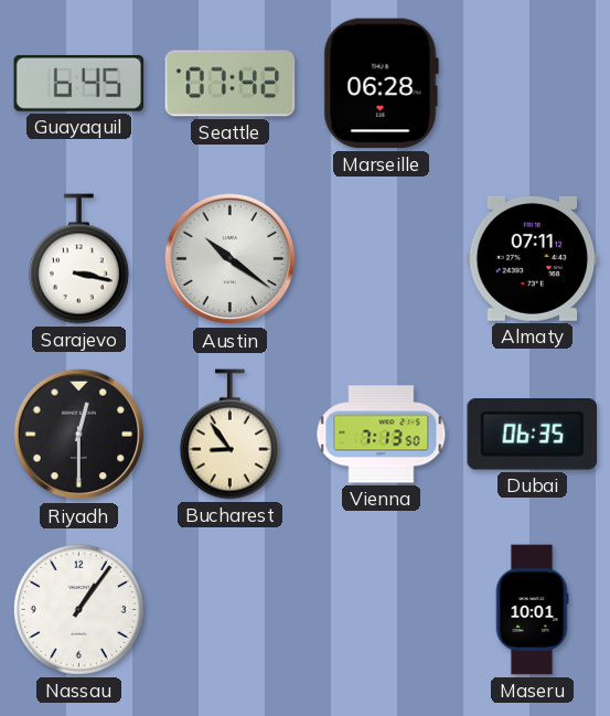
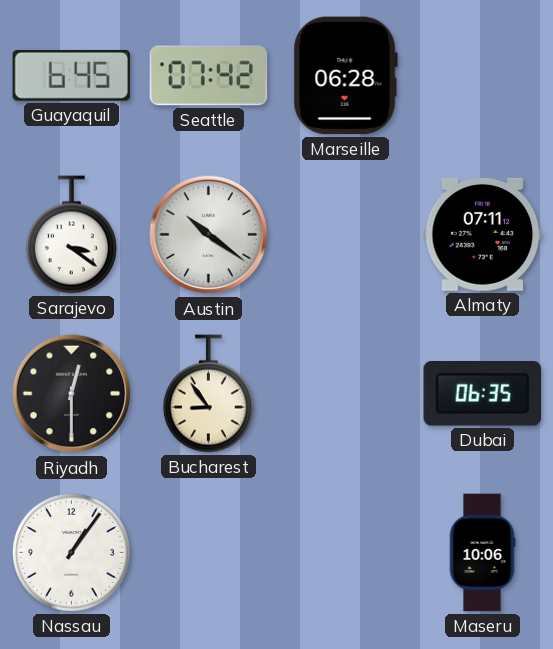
Sarajevo: 3:17 -> 3:21
Vienna: 7:13 -> none
Maseru: 10:01 -> 10:06
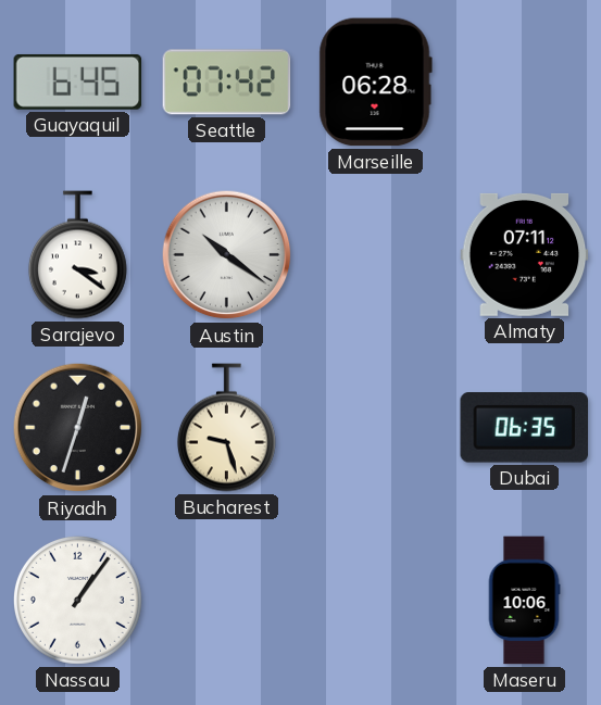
Riyadh: 12:30 -> 12:33
Bucharest: 8:54 -> 9:27
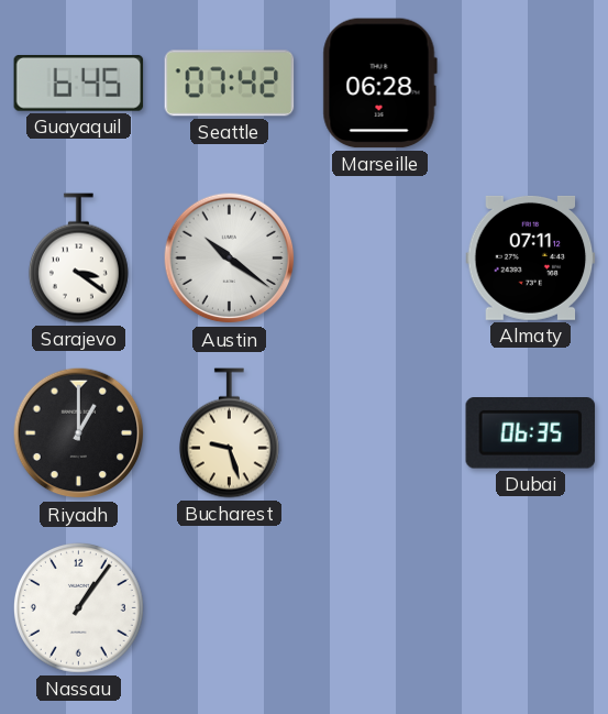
Riyadh: 12:33 -> 1:00
Maseru: 10:06 -> none
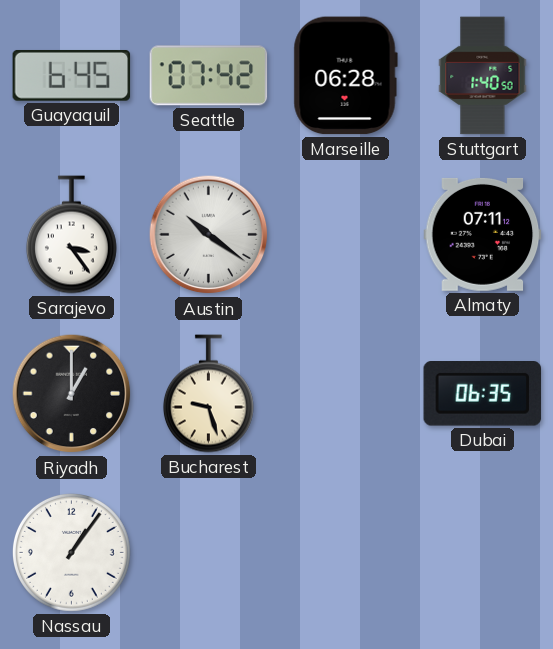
Stuttgart: none -> 1:40
Sarajevo: 3:21 -> 3:24
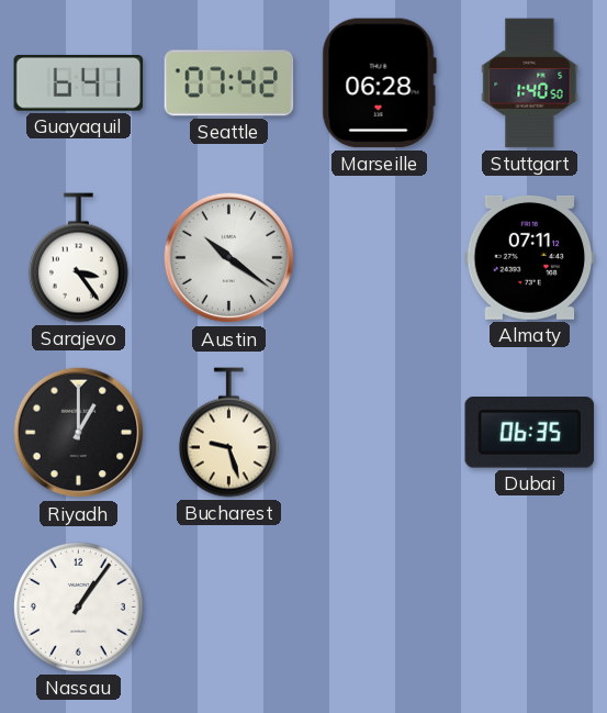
Guayaquil: 6:45 -> 6:41
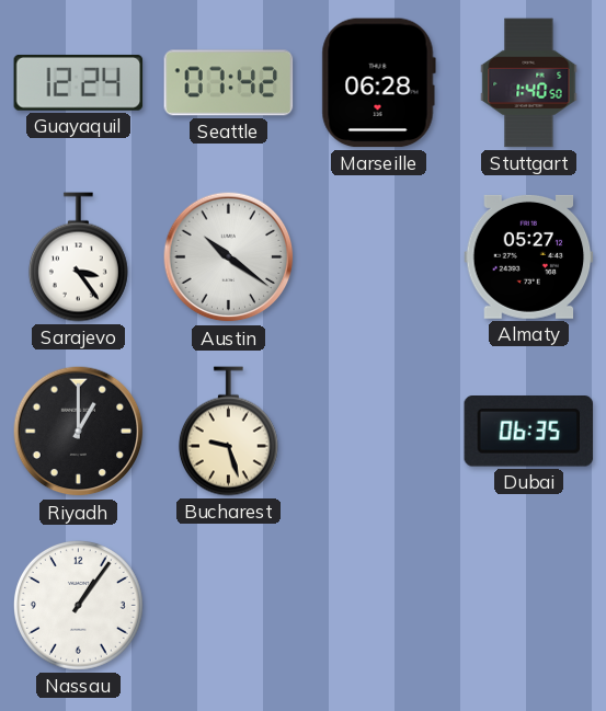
Guayaquil: 6:41 -> 12:24
Almaty: 07:11 -> 05:27
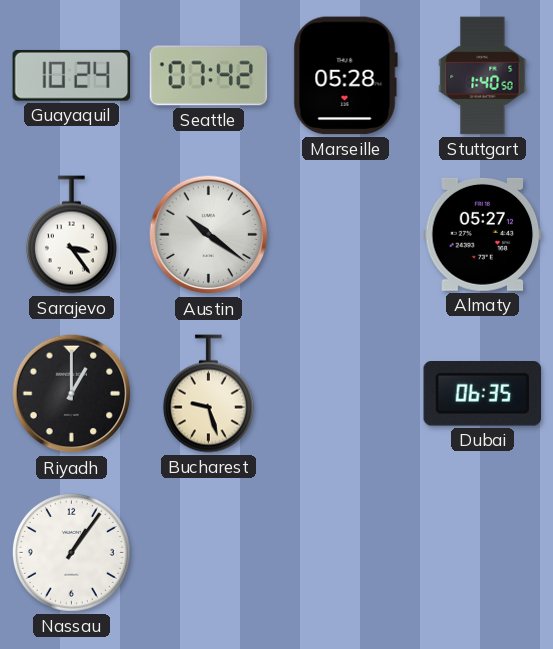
Guayaquil: 12:24 -> 10:24
Marseille: 06:28 -> 05:28
